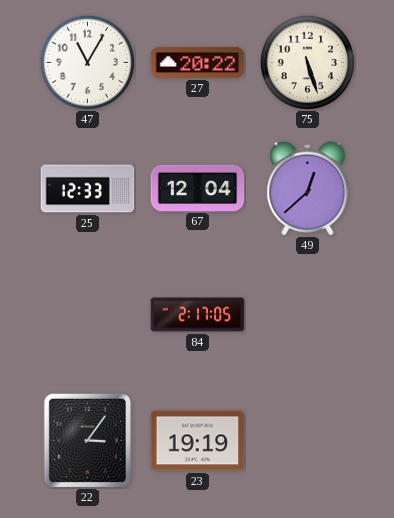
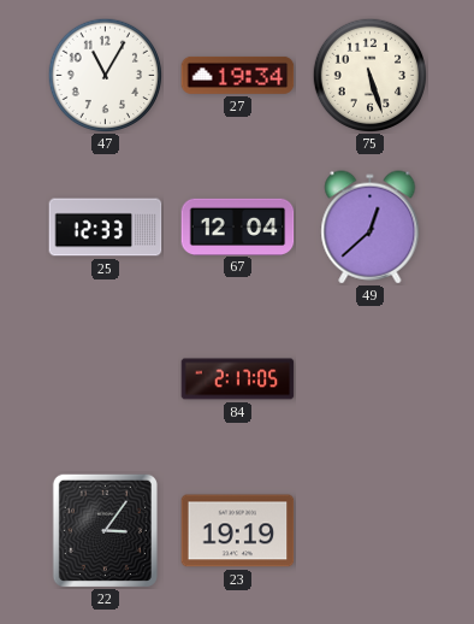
27: 20:22 -> 19:34
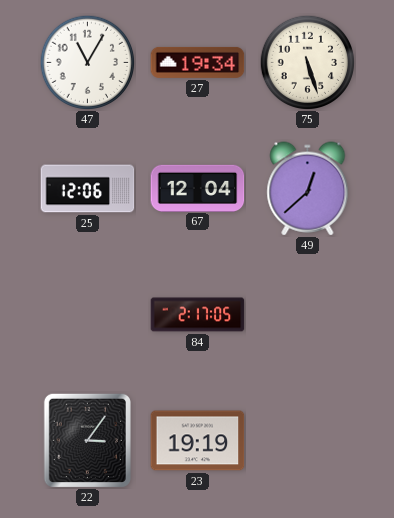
25: 12:33 -> 12:06
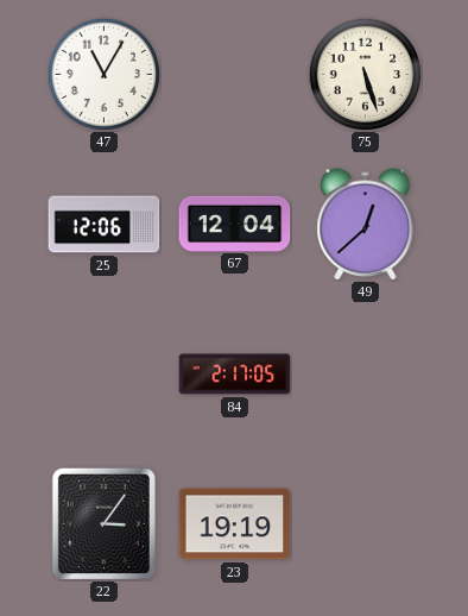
27: 19:34 -> none
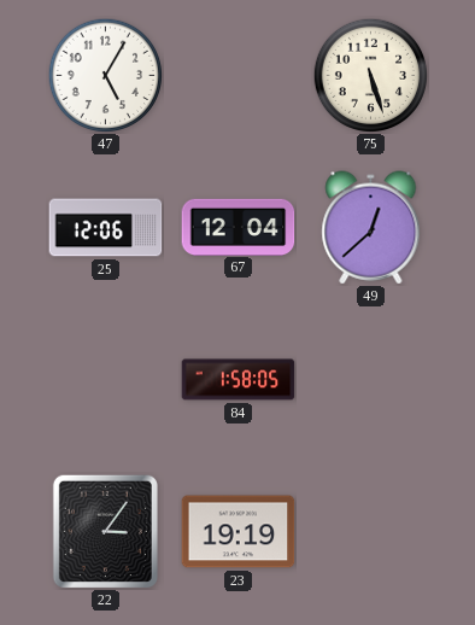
47: 11:05 -> 5:05
84: 2:17 -> 1:58
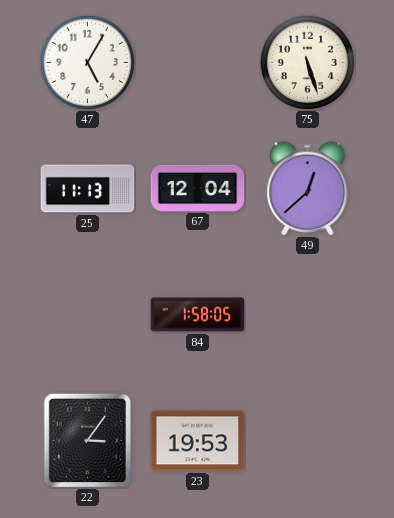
25: 12:06 -> 11:13
23: 19:19 -> 19:53
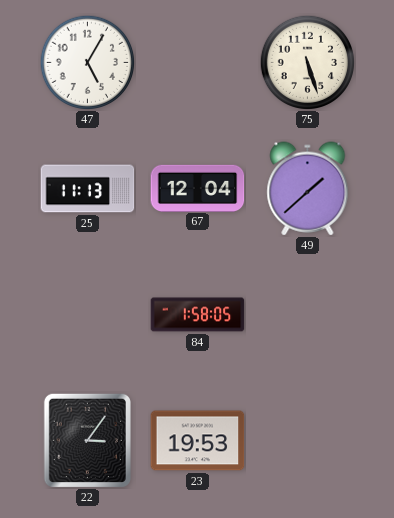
49: 12:38 -> 1:38
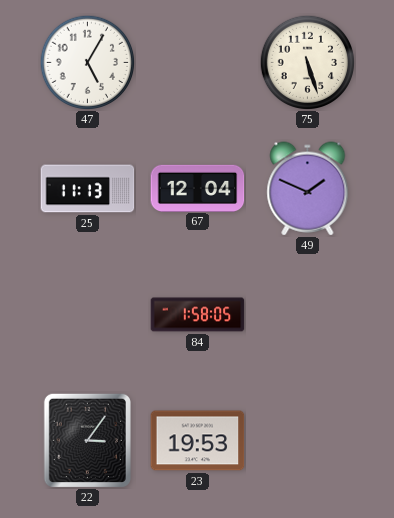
49: 1:38 -> 1:49
